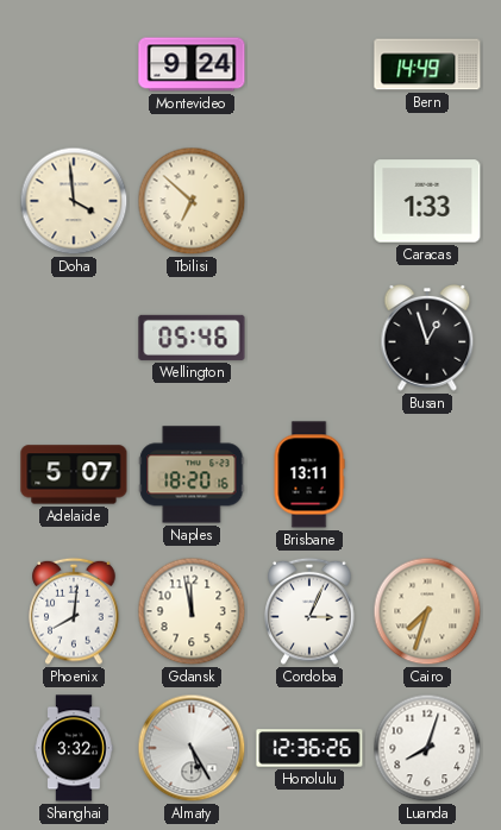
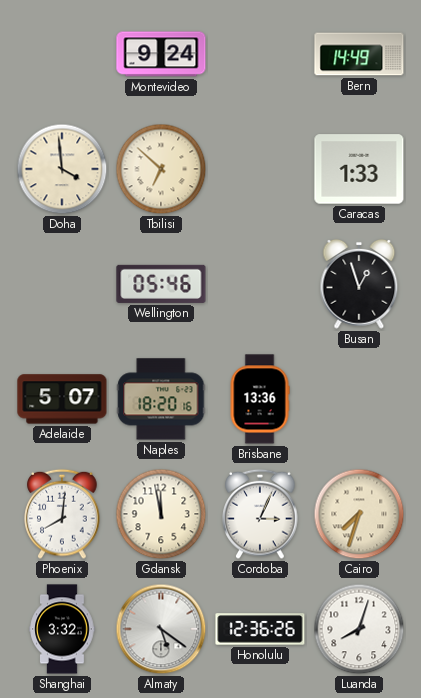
Brisbane: 13:11 -> 13:36
Almaty: 5:25 -> 5:21
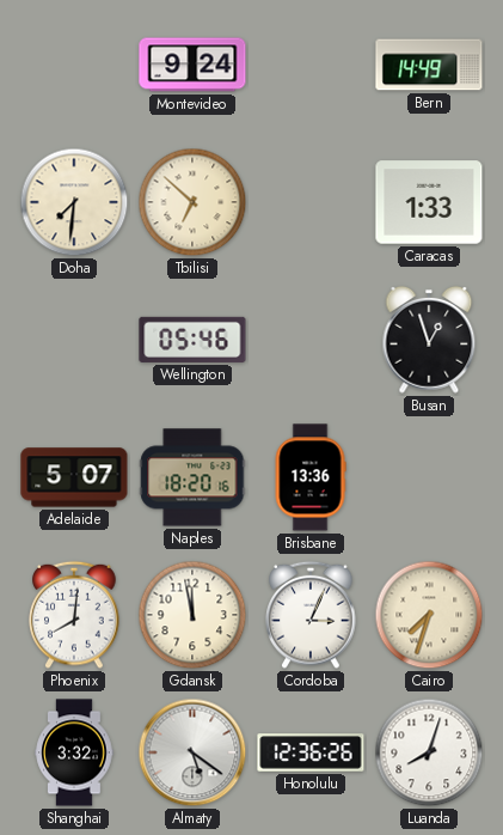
Doha: 3:59 -> 7:31
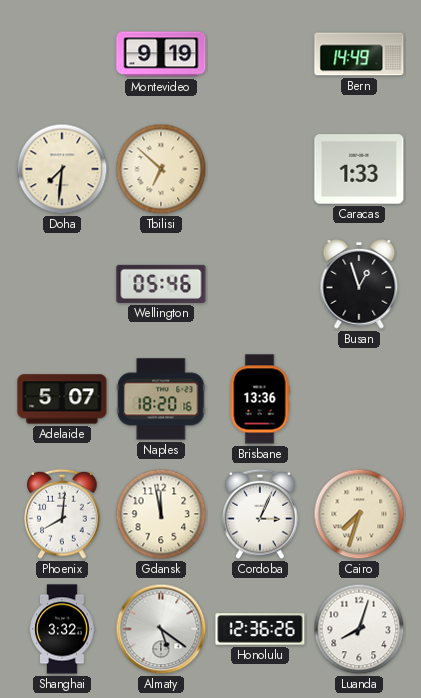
Montevideo: 9:24 -> 9:19
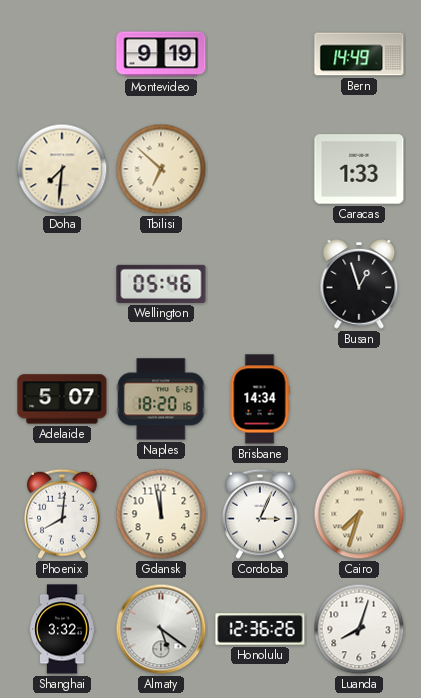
Brisbane: 13:36 -> 14:34
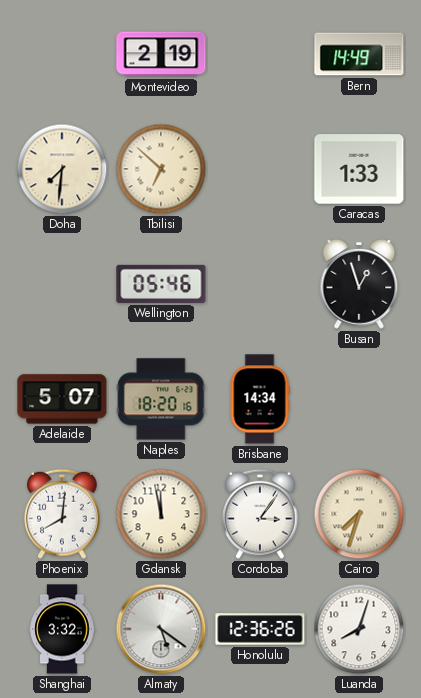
Montevideo: 9:19 -> 2:19
Cordoba: 3:04 -> 3:06
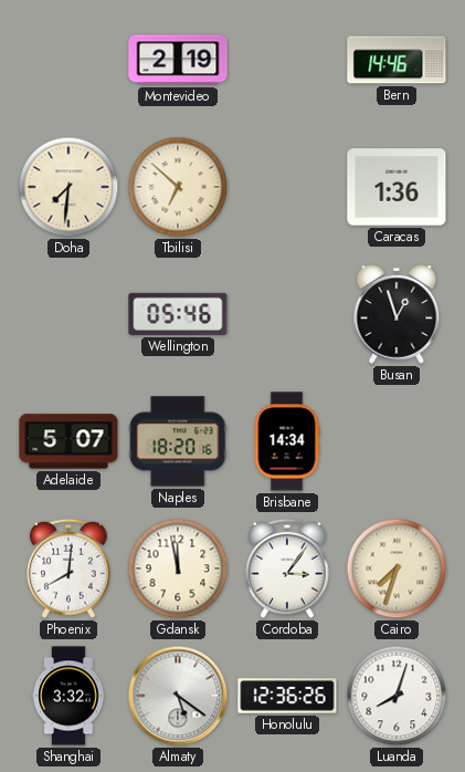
Bern: 14:49 -> 14:46
Caracas: 1:33 -> 1:36
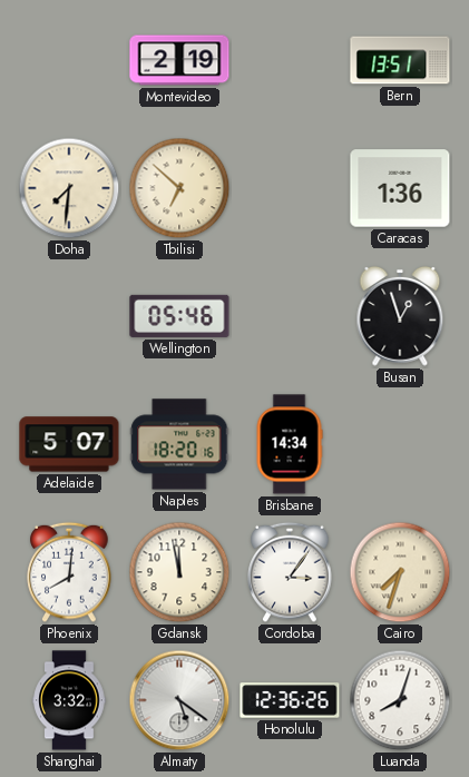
Bern: 14:46 -> 13:51
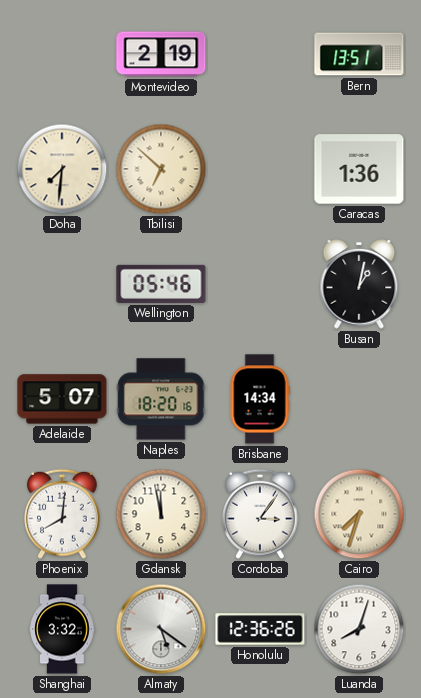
Busan: 12:57 -> 1:02
